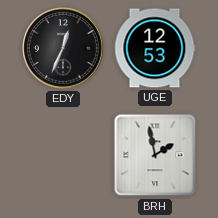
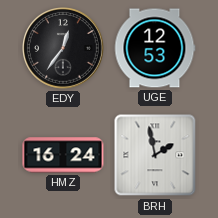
EDY: 12:34 -> 12:36
HMZ: none -> 16:24
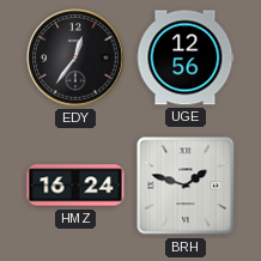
UGE: 12:53 -> 12:56
BRH: 1:58 -> 1:48
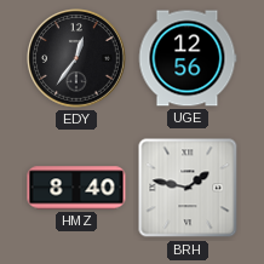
HMZ: 16:24 -> 8:40
BRH: 1:48 -> 1:47
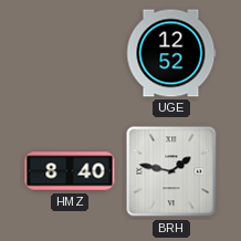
EDY: 12:36 -> none
UGE: 12:56 -> 12:52
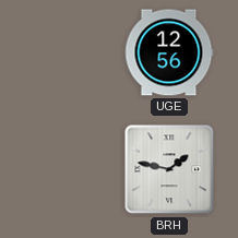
UGE: 12:52 -> 12:56
HMZ: 8:40 -> none
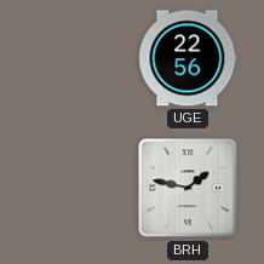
UGE: 12:56 -> 22:56
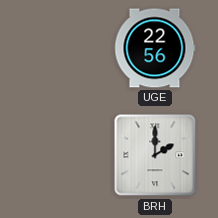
BRH: 1:47 -> 2:00
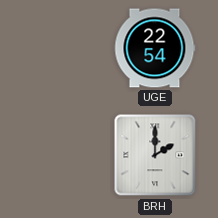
UGE: 22:56 -> 22:54
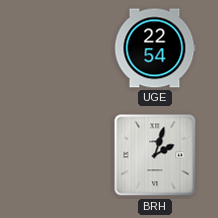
BRH: 2:00 -> 2:03
